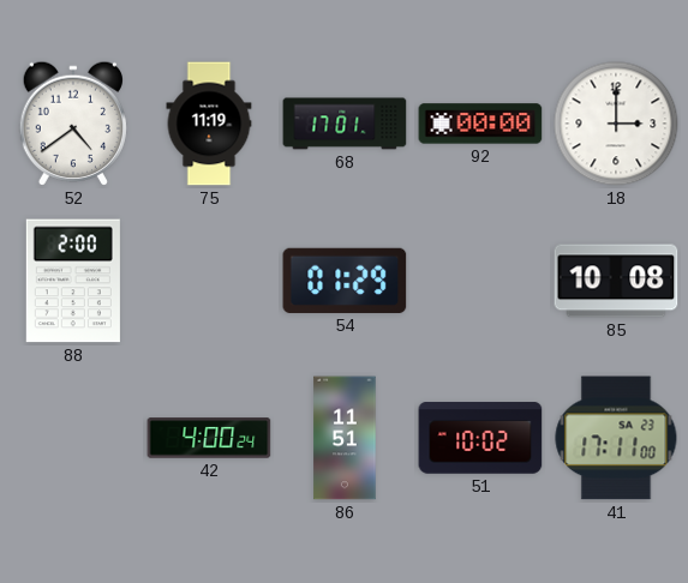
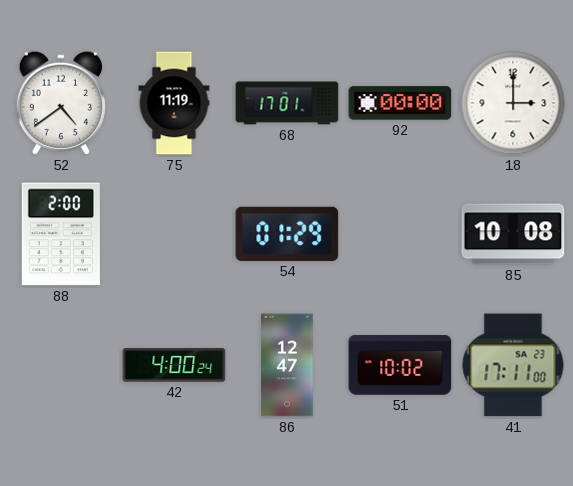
86: 11:51 -> 12:47
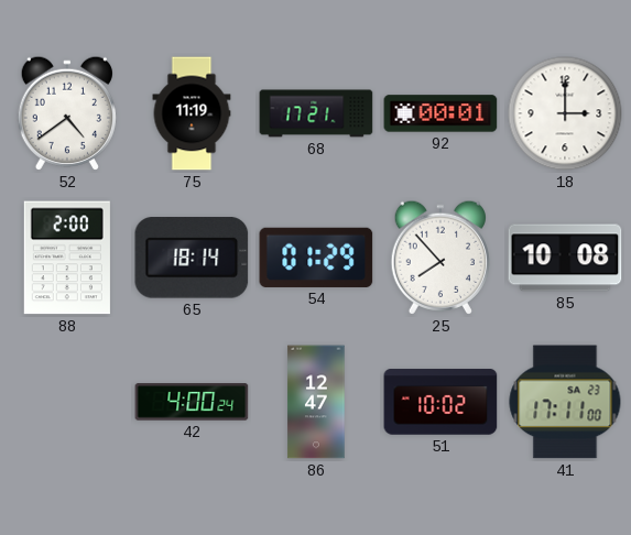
68: 17:01 -> 17:21
92: 00:00 -> 00:01
65: none -> 18:14
25: none -> 7:53
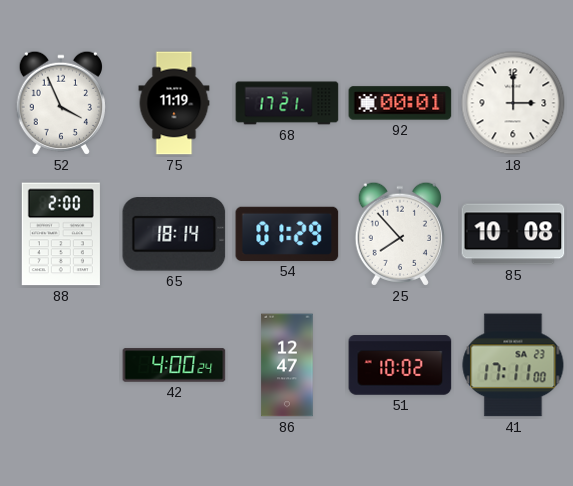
52: 4:39 -> 3:56
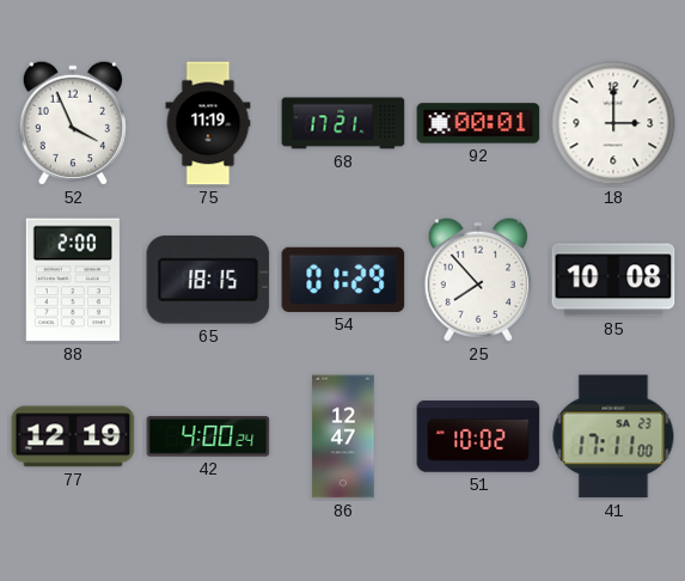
65: 18:14 -> 18:15
77: none -> 12:19
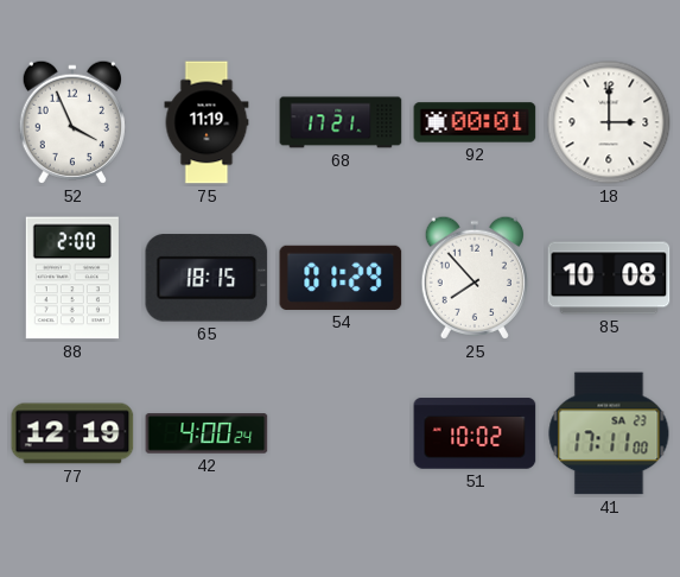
86: 12:47 -> none
